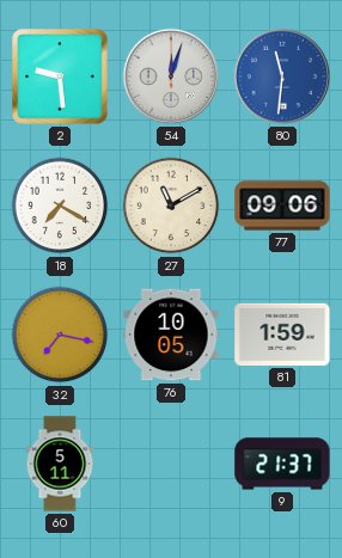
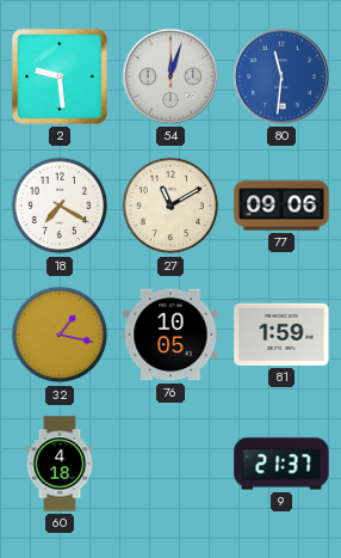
32: 7:17 -> 1:17
60: 5:11 -> 4:18
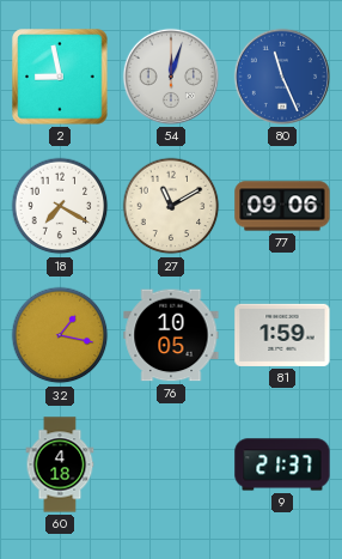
2: 9:29 -> 8:58
80: 11:31 -> 11:26
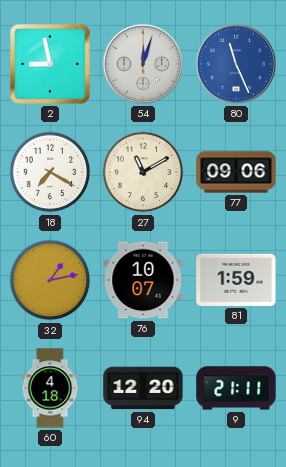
32: 1:17 -> 1:13
76: 10:05 -> 10:07
94: none -> 12:20
9: 21:37 -> 21:11
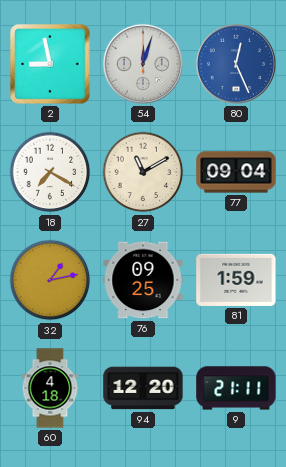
80: 11:26 -> 12:26
77: 09:06 -> 09:04
76: 10:07 -> 09:25
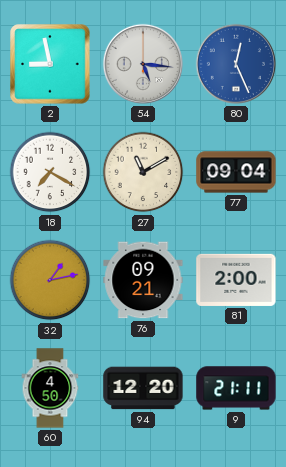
54: 12:03 -> 5:16
76: 09:25 -> 09:21
81: 1:59 -> 2:00
60: 4:18 -> 4:50
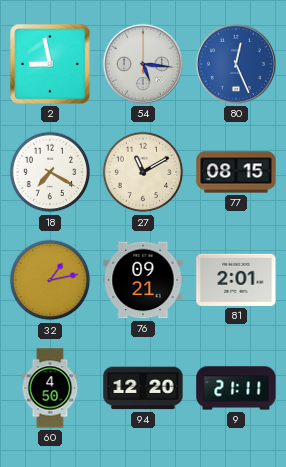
77: 09:04 -> 08:15
81: 2:00 -> 2:01
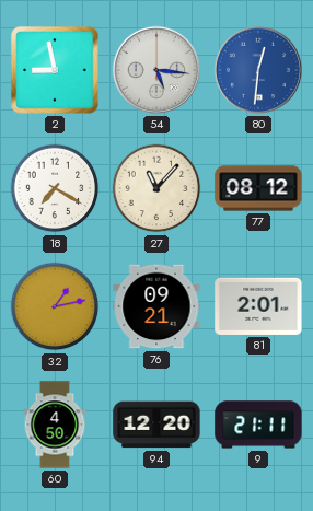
80: 12:26 -> 12:31
27: 11:10 -> 11:07
77: 08:15 -> 08:12
